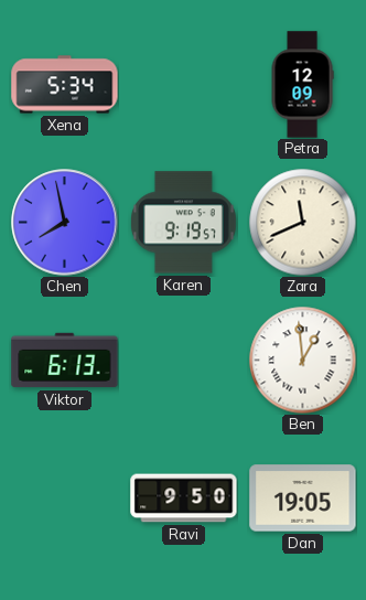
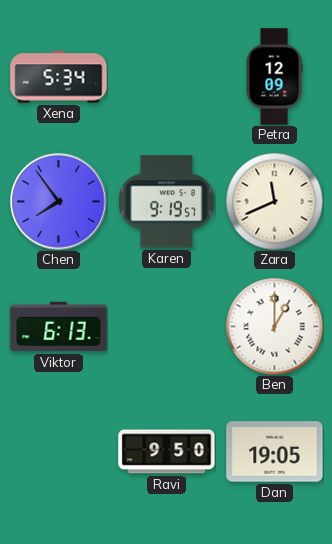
Chen: 7:58 -> 7:54
Ben: 12:59 -> 1:00
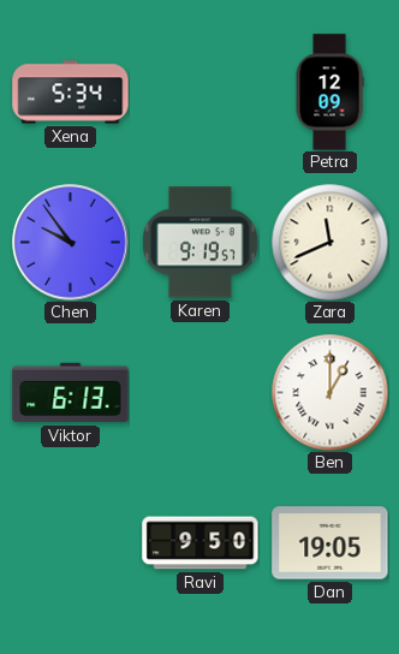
Chen: 7:54 -> 9:54
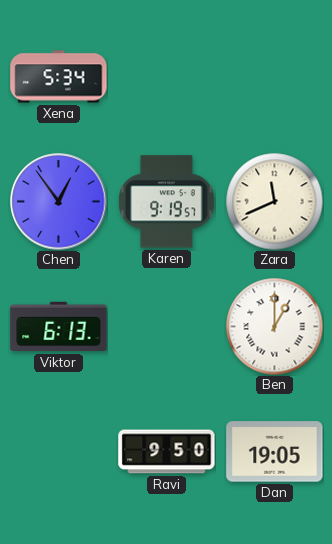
Petra: 12:09 -> none
Chen: 9:54 -> 12:54
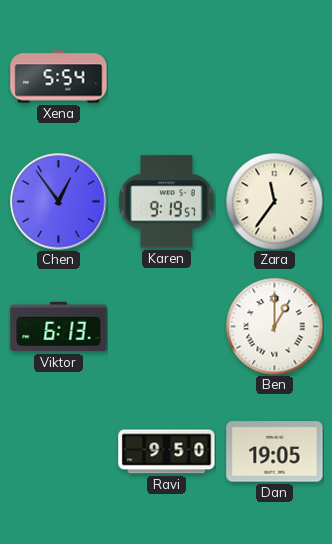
Xena: 5:34 -> 5:54
Zara: 11:41 -> 11:36
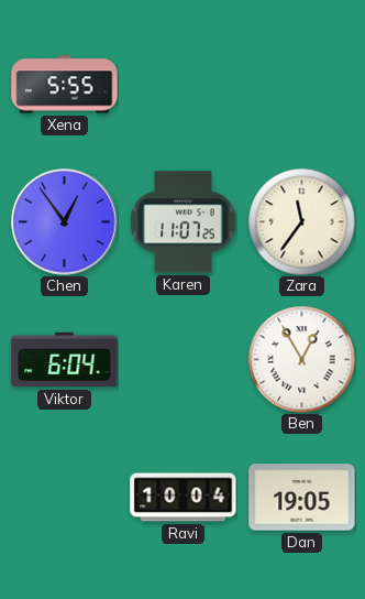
Xena: 5:54 -> 5:55
Karen: 9:19 -> 11:07
Viktor: 6:13 -> 6:04
Ben: 1:00 -> 12:55
Ravi: 9:50 -> 10:04
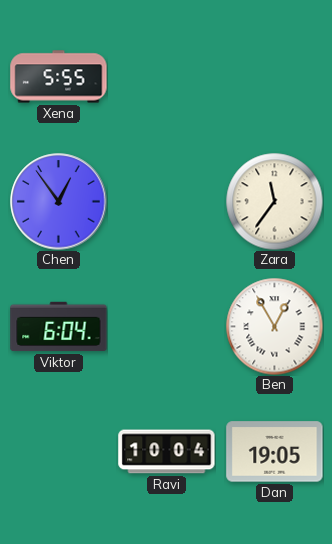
Karen: 11:07 -> none
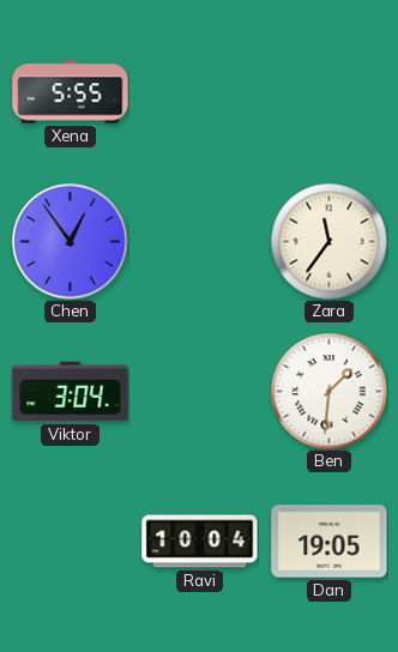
Viktor: 6:04 -> 3:04
Ben: 12:55 -> 1:31
